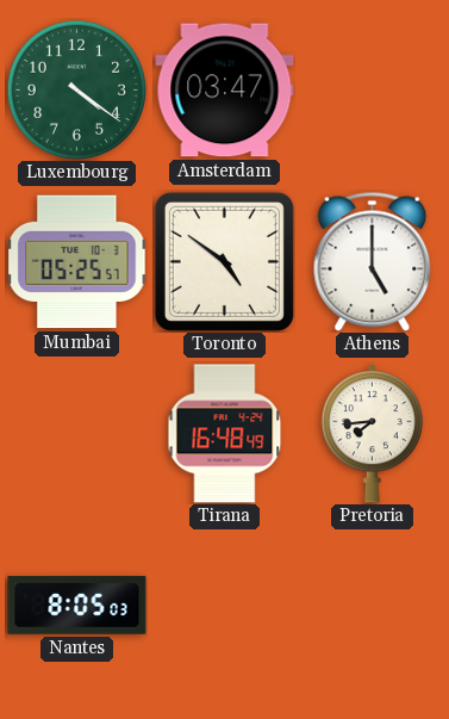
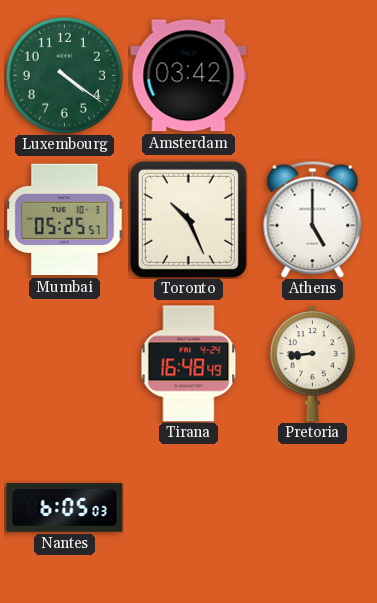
Amsterdam: 03:47 -> 03:42
Toronto: 4:51 -> 10:26
Pretoria: 7:44 -> 8:44
Nantes: 8:05 -> 6:05
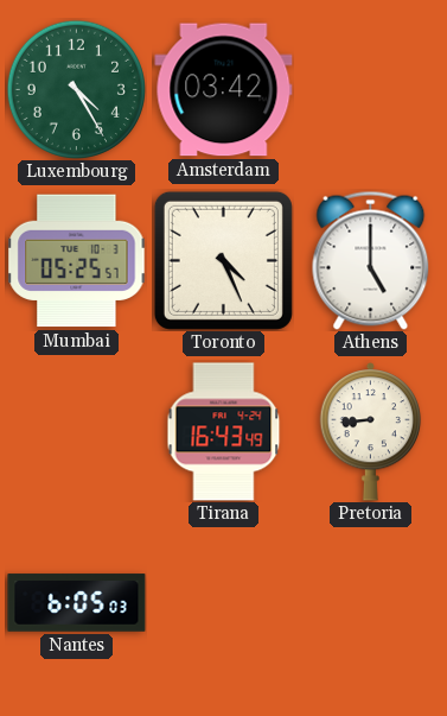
Luxembourg: 4:21 -> 4:25
Toronto: 10:26 -> 4:26
Tirana: 16:48 -> 16:43
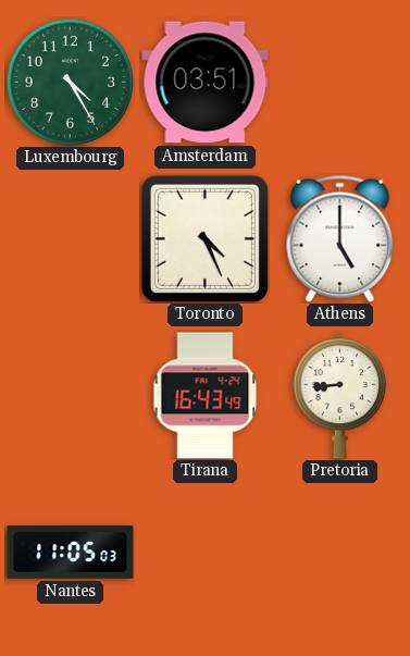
Amsterdam: 03:42 -> 03:51
Mumbai: 05:25 -> none
Nantes: 6:05 -> 11:05
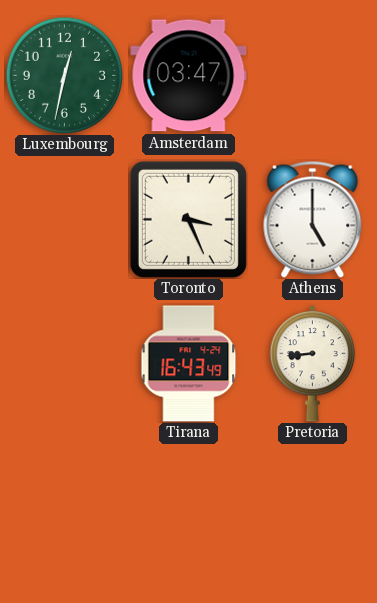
Luxembourg: 4:25 -> 12:32
Amsterdam: 03:51 -> 03:47
Toronto: 4:26 -> 3:26
Nantes: 11:05 -> none
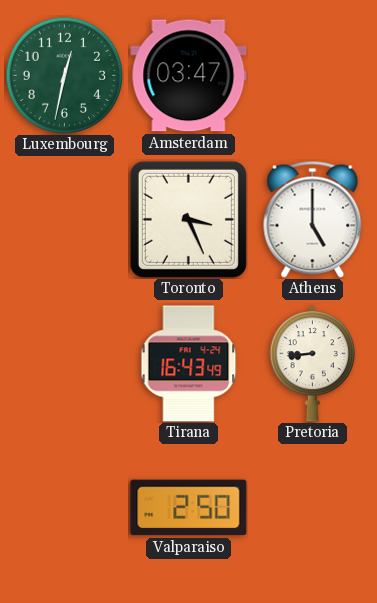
Valparaiso: none -> 2:50
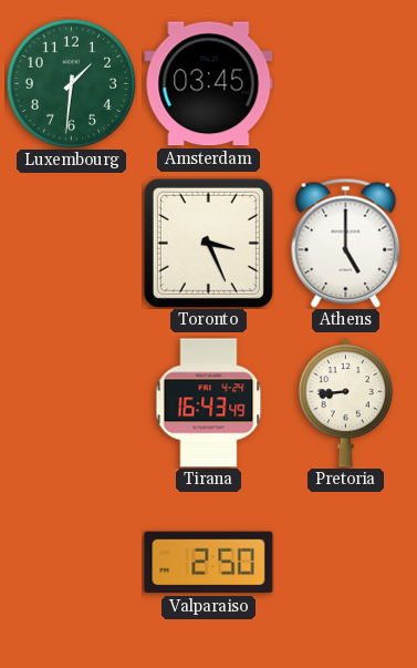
Luxembourg: 12:32 -> 1:31
Amsterdam: 03:47 -> 03:45
